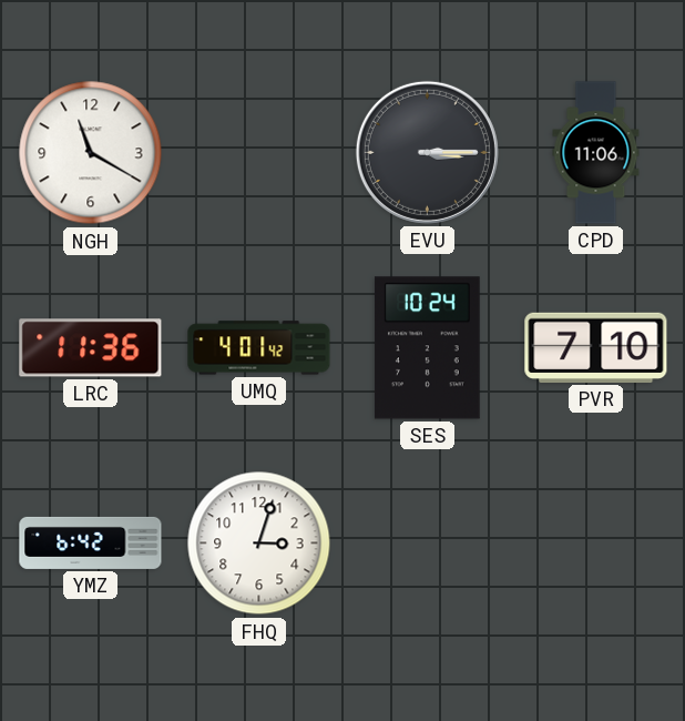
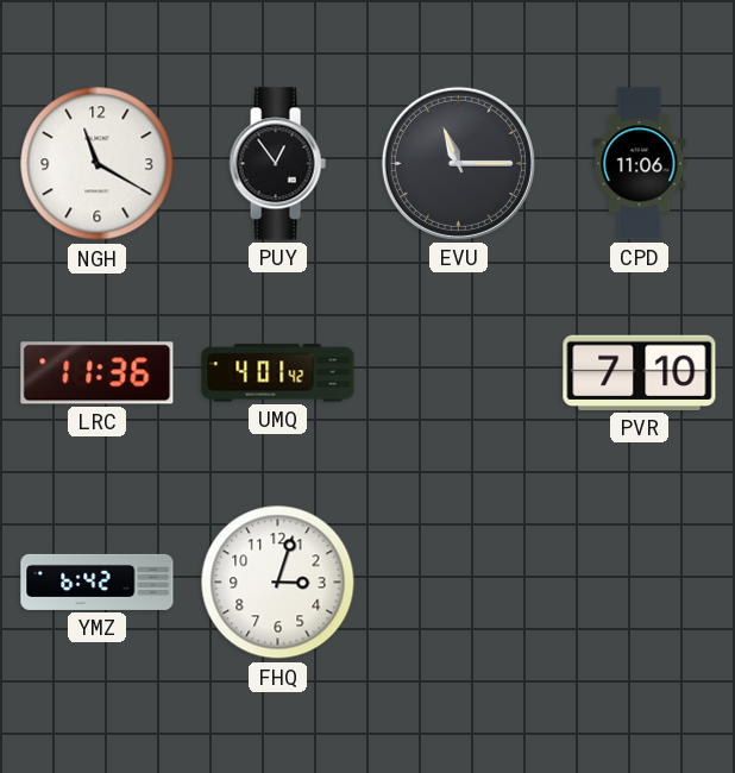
PUY: none -> 12:54
EVU: 3:15 -> 11:15
SES: 10:24 -> none
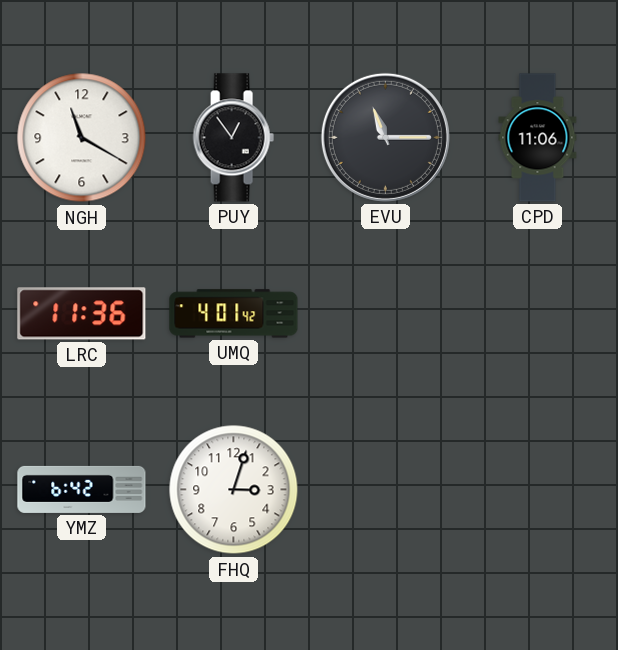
PVR: 7:10 -> none
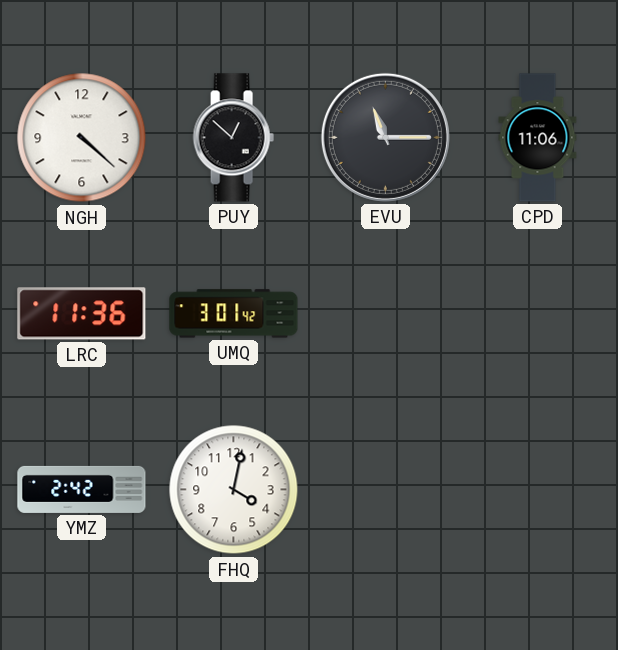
NGH: 11:20 -> 4:22
PUY: 12:54 -> 12:52
UMQ: 4:01 -> 3:01
YMZ: 6:42 -> 2:42
FHQ: 3:03 -> 4:02
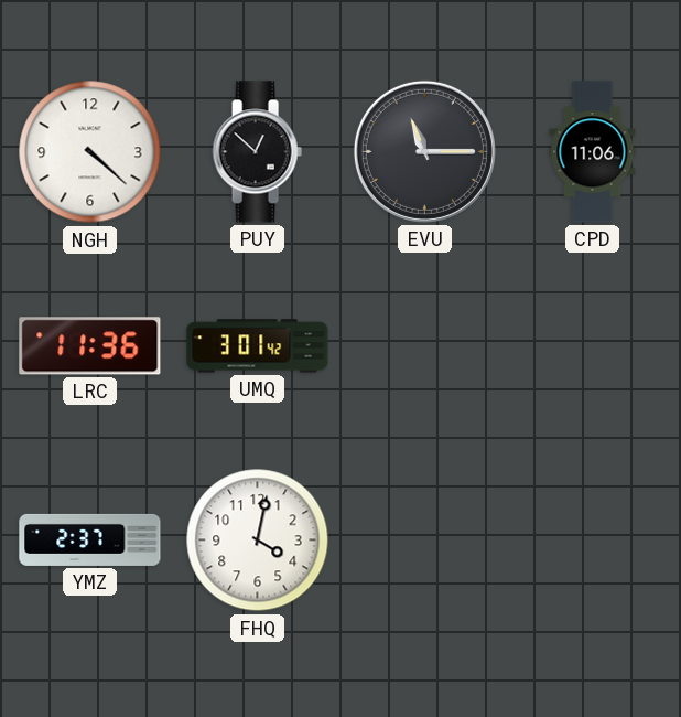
YMZ: 2:42 -> 2:37
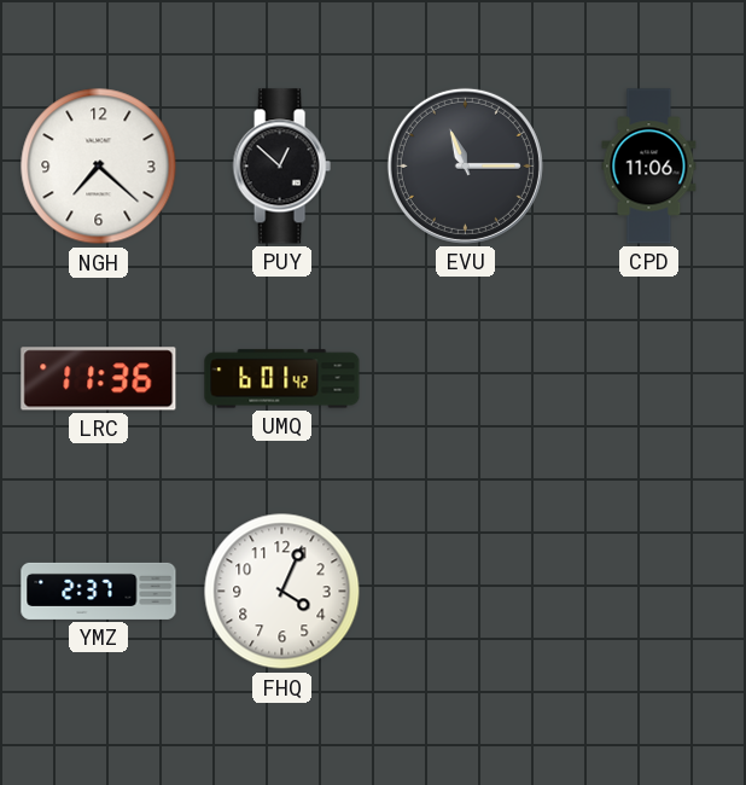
NGH: 4:22 -> 7:22
UMQ: 3:01 -> 6:01
FHQ: 4:02 -> 4:04
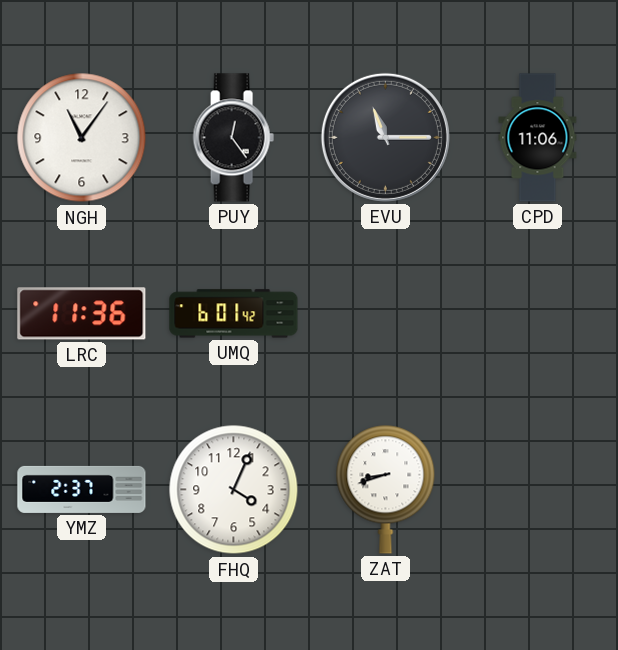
NGH: 7:22 -> 11:06
PUY: 12:52 -> 12:24
ZAT: none -> 8:42
